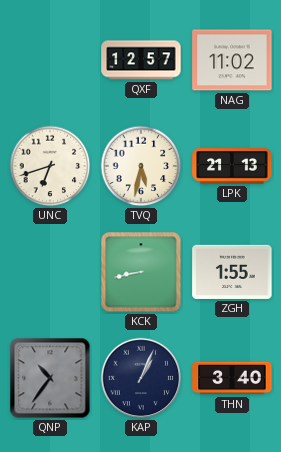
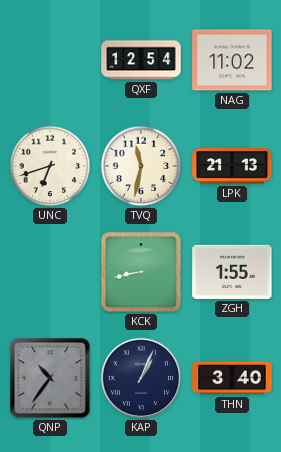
QXF: 12:57 -> 12:54
TVQ: 5:32 -> 11:32
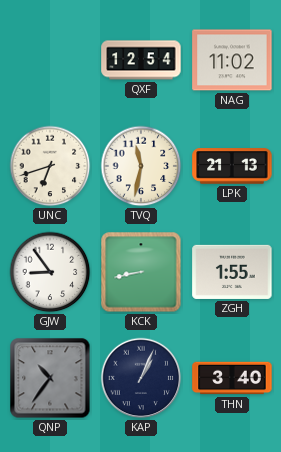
GJW: none -> 8:54
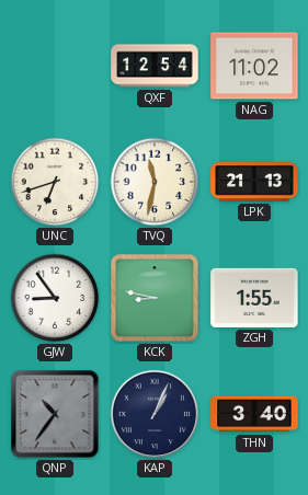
KCK: 8:43 -> 8:47
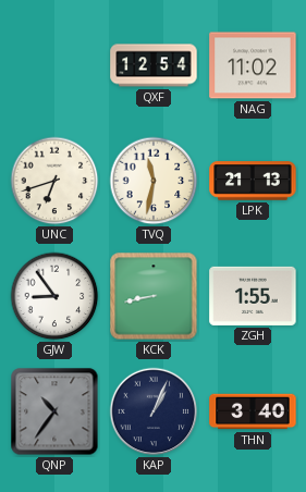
KCK: 8:47 -> 8:43
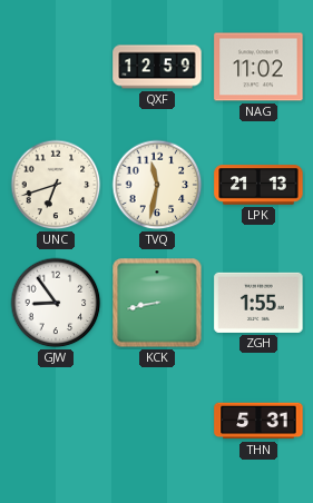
QXF: 12:54 -> 12:59
QNP: 10:36 -> none
KAP: 1:04 -> none
THN: 3:40 -> 5:31
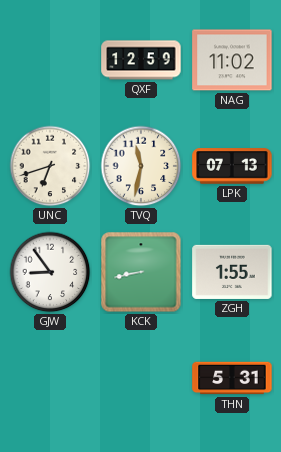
LPK: 21:13 -> 07:13
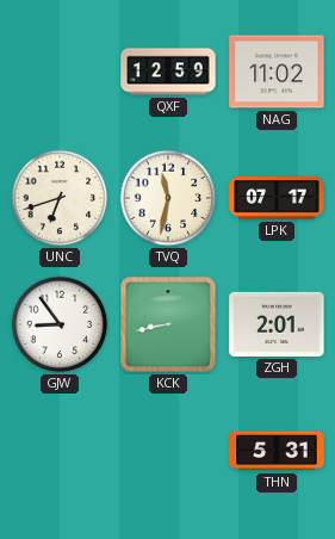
LPK: 07:13 -> 07:17
ZGH: 1:55 -> 2:01
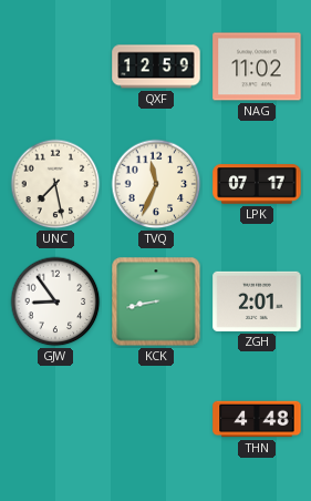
UNC: 6:42 -> 7:28
TVQ: 11:32 -> 11:34
THN: 5:31 -> 4:48
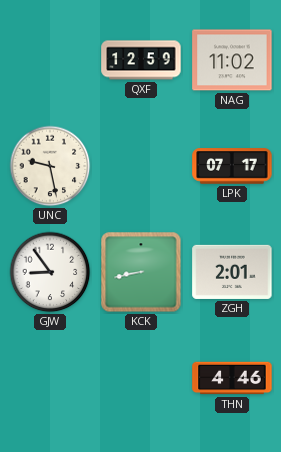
UNC: 7:28 -> 9:28
TVQ: 11:34 -> none
THN: 4:48 -> 4:46
